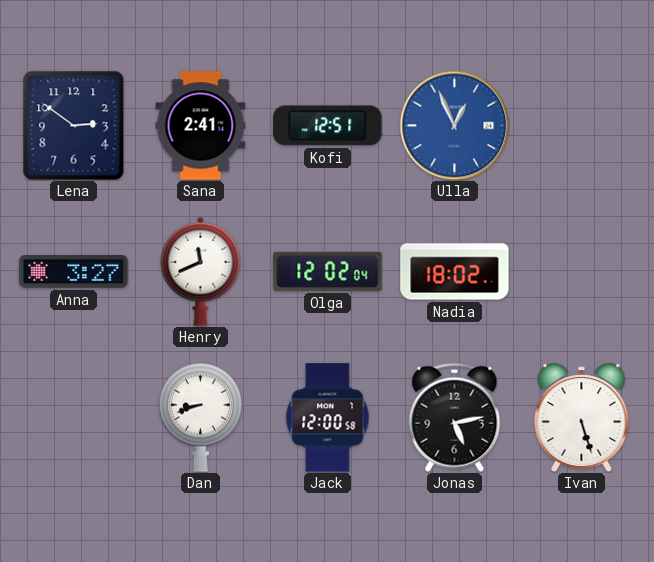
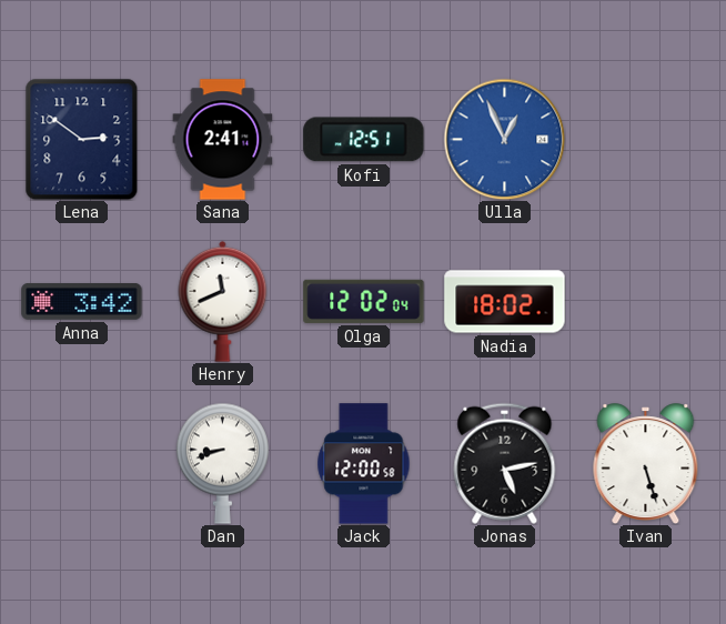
Anna: 3:27 -> 3:42
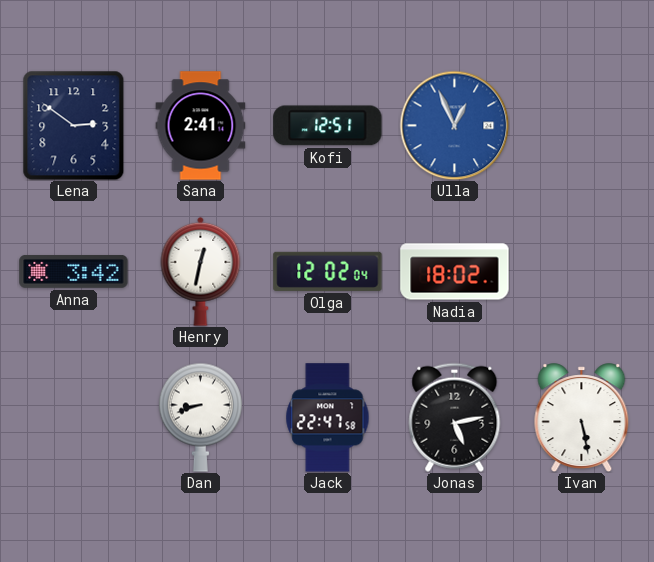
Henry: 11:41 -> 12:32
Jack: 12:00 -> 22:47
Ivan: 5:27 -> 5:28
